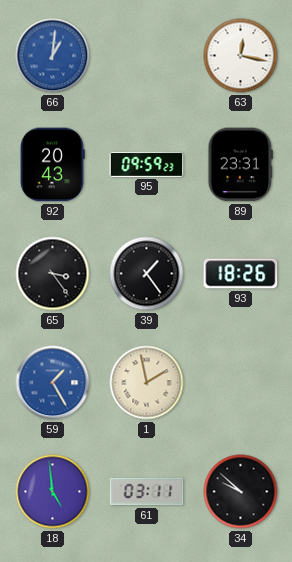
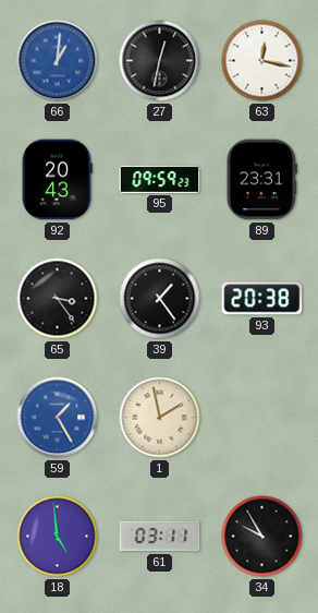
27: none -> 12:32
93: 18:26 -> 20:38
34: 9:52 -> 9:55
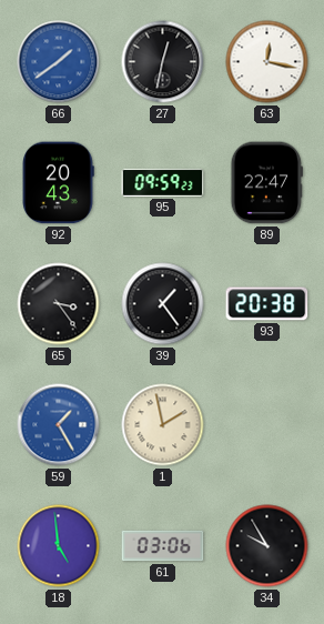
66: 1:01 -> 1:39
89: 23:31 -> 22:47
61: 03:11 -> 03:06
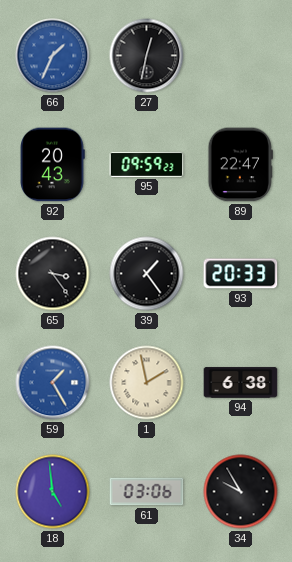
66: 1:39 -> 1:34
63: 12:17 -> none
93: 20:38 -> 20:33
94: none -> 6:38
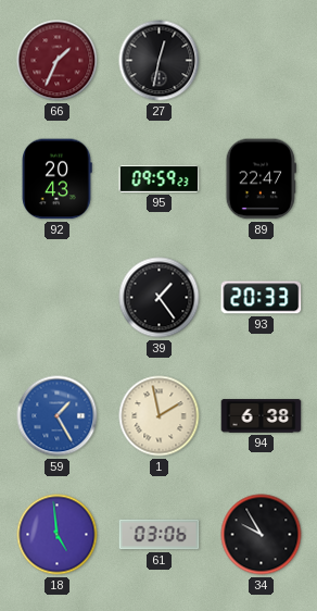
66 dial: blue -> burgundy
65: 3:24 -> none
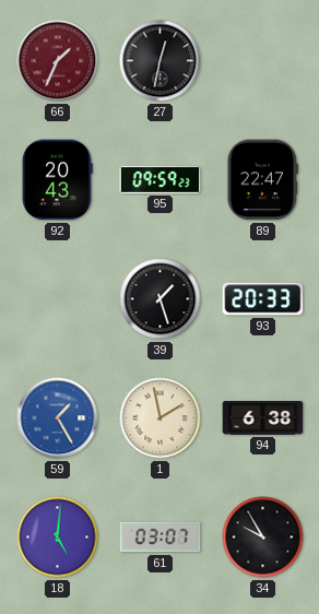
39: 1:24 -> 1:27
18: 4:59 -> 5:01
61: 03:06 -> 03:07
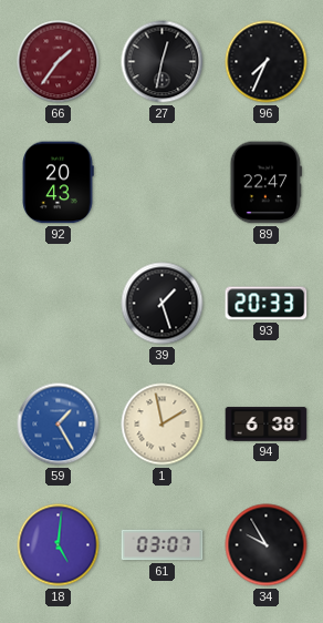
66: 1:34 -> 1:36
96: none -> 7:34
95: 09:59 -> none
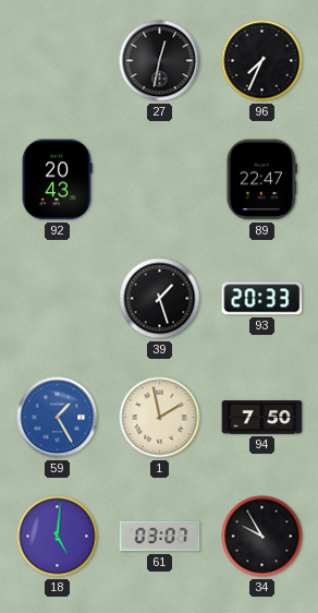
66: 1:36 -> none
94: 6:38 -> 7:50
